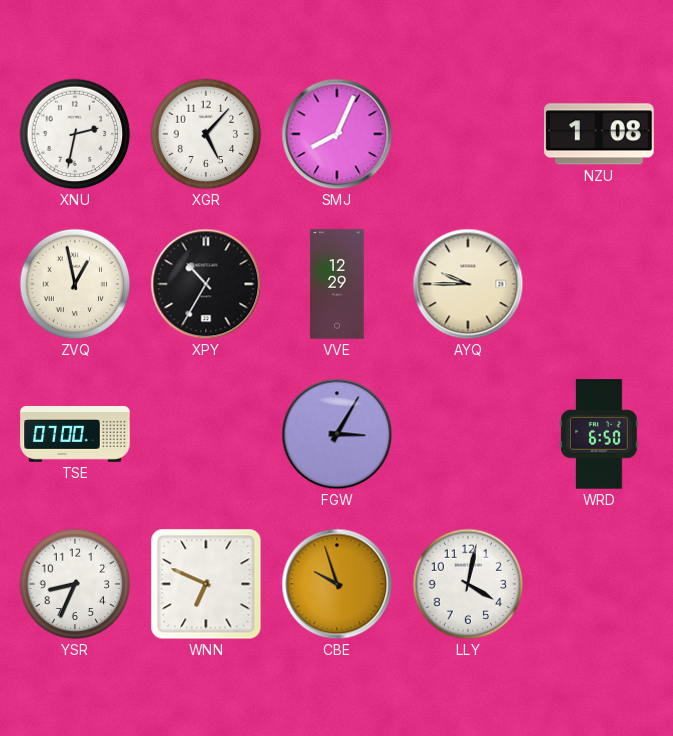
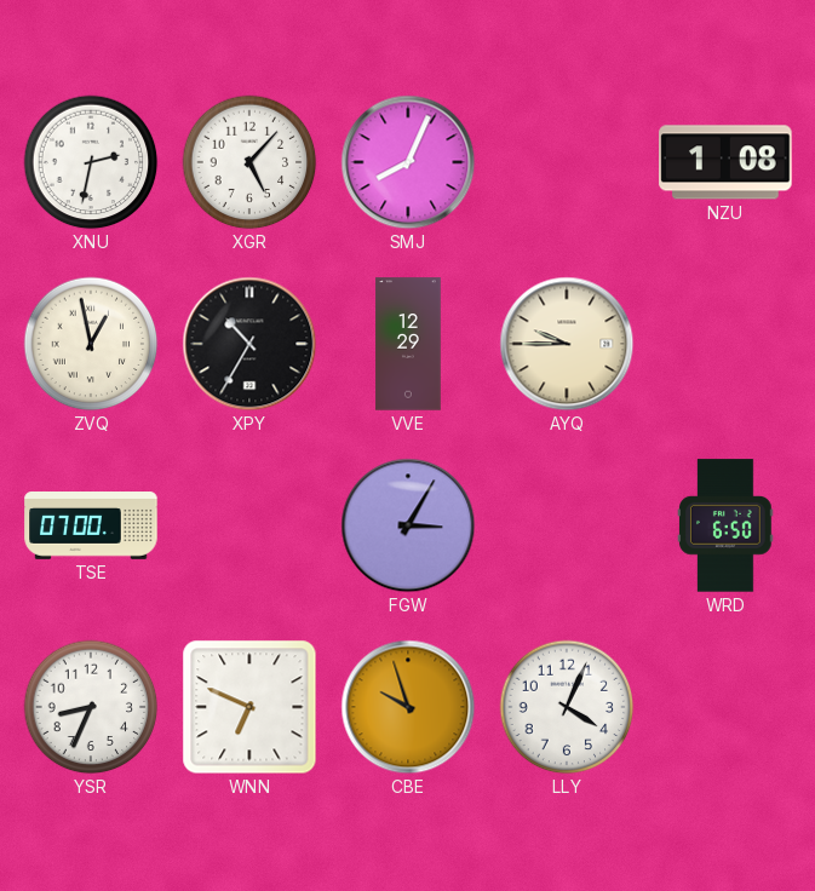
LLY: 4:02 -> 4:04
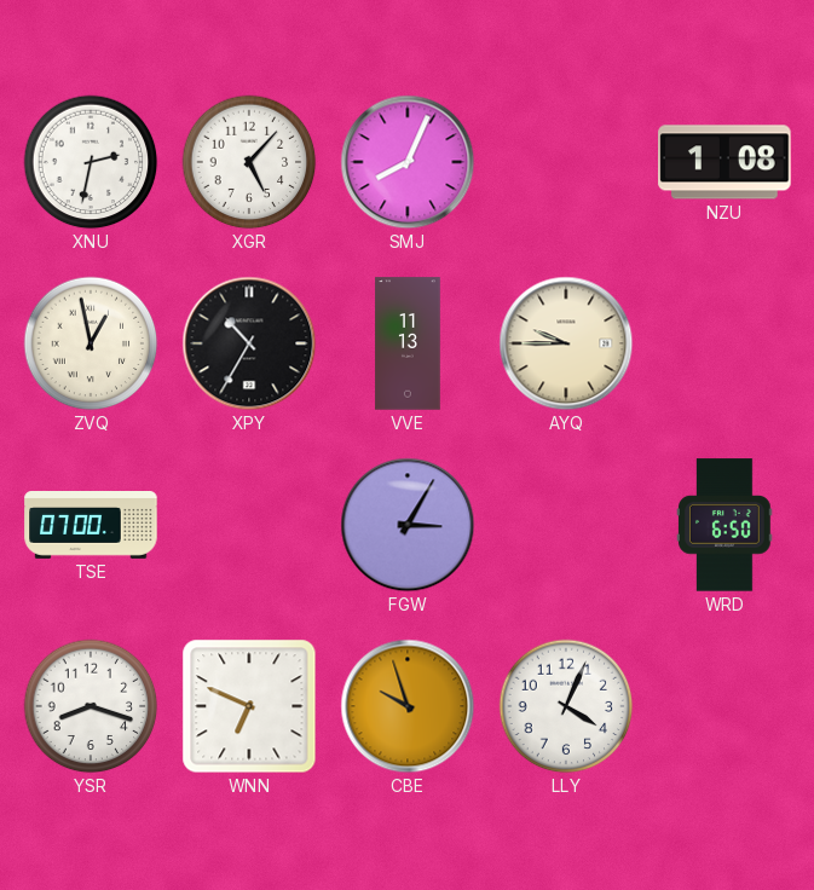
VVE: 12:29 -> 11:13
YSR: 8:34 -> 8:18
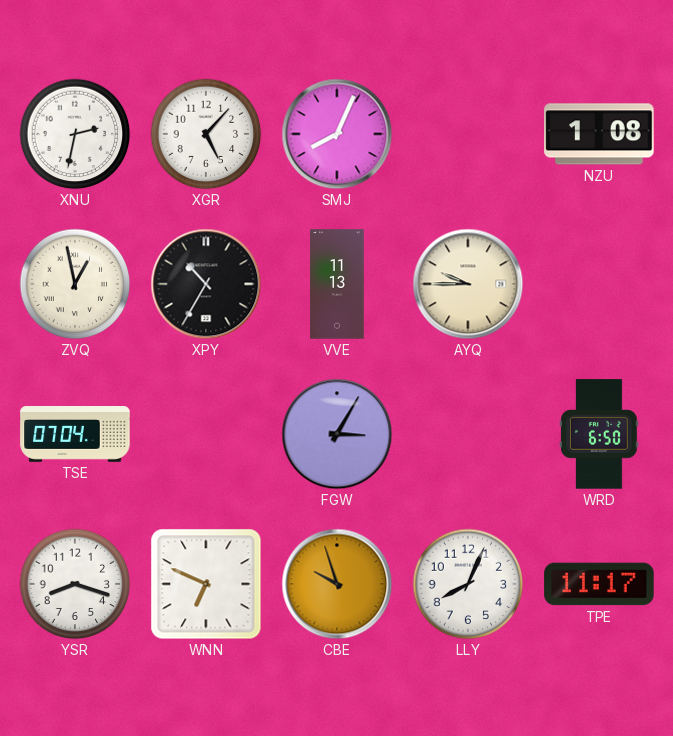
TSE: 07:00 -> 07:04
LLY: 4:04 -> 8:04
TPE: none -> 11:17
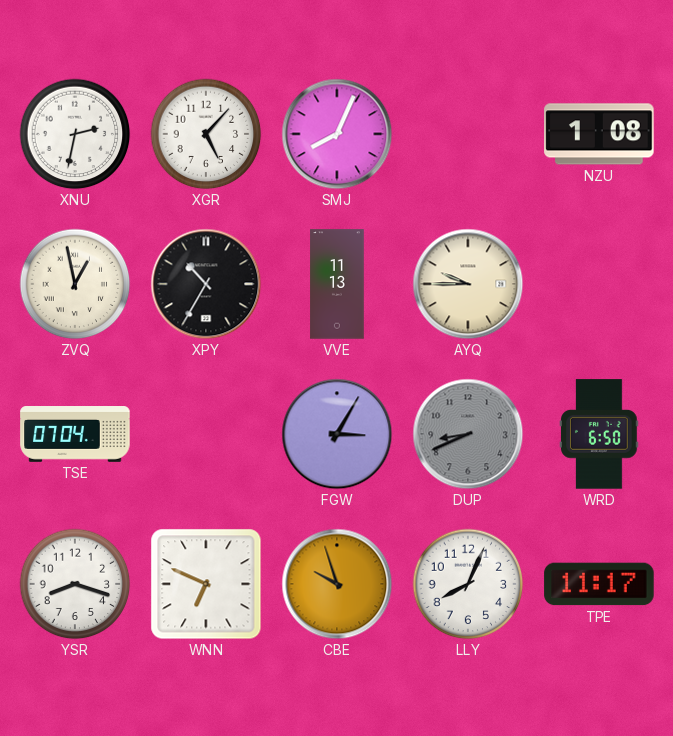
DUP: none -> 8:41
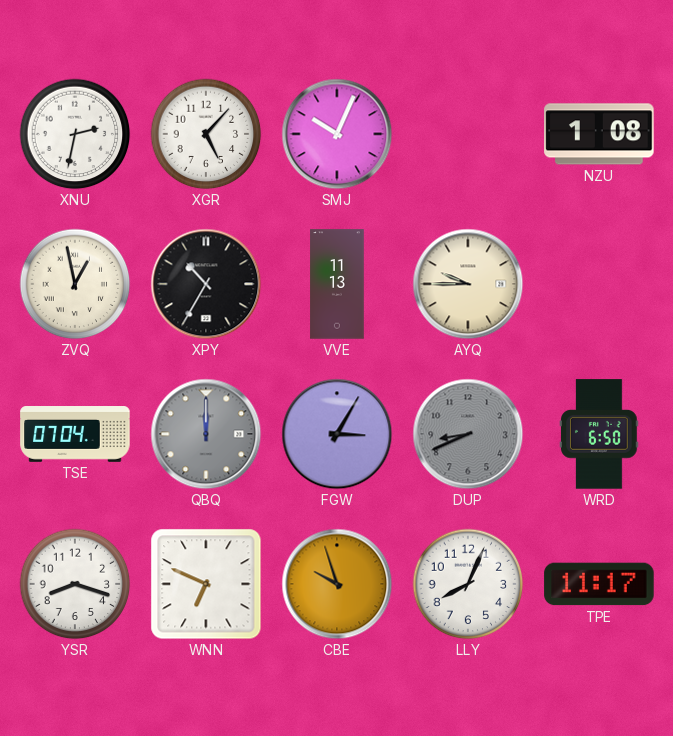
SMJ: 8:04 -> 10:04
QBQ: none -> 12:00
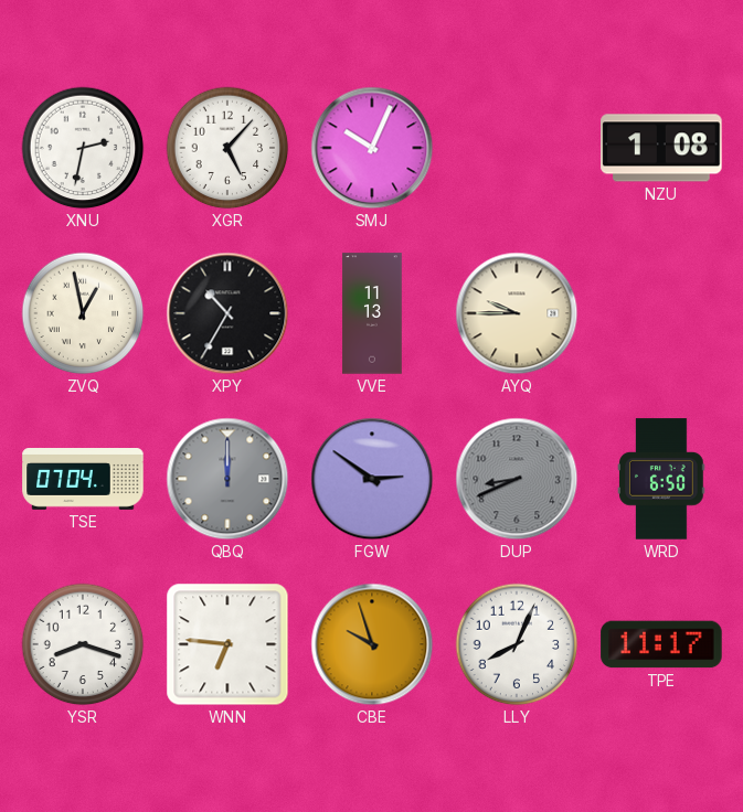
FGW: 3:05 -> 2:51
WNN: 6:49 -> 6:46
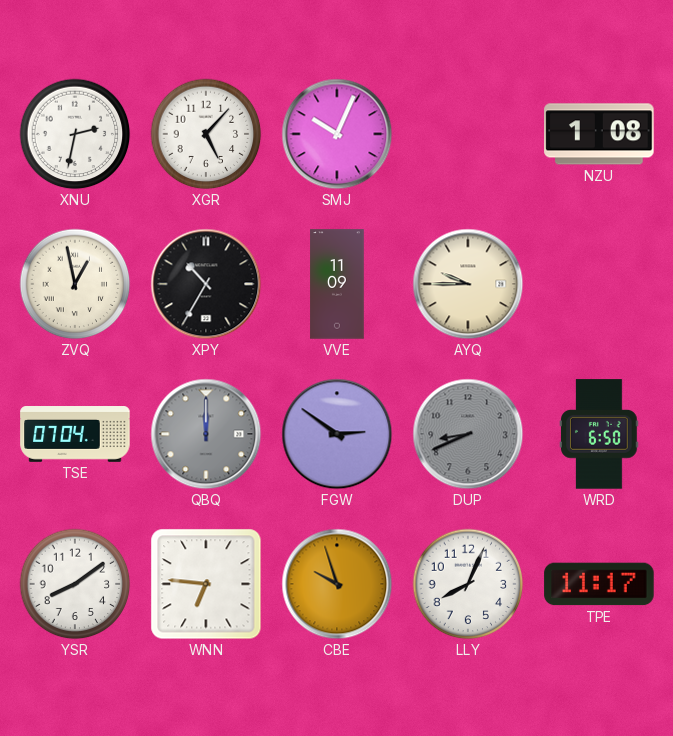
VVE: 11:13 -> 11:09
YSR: 8:18 -> 8:09
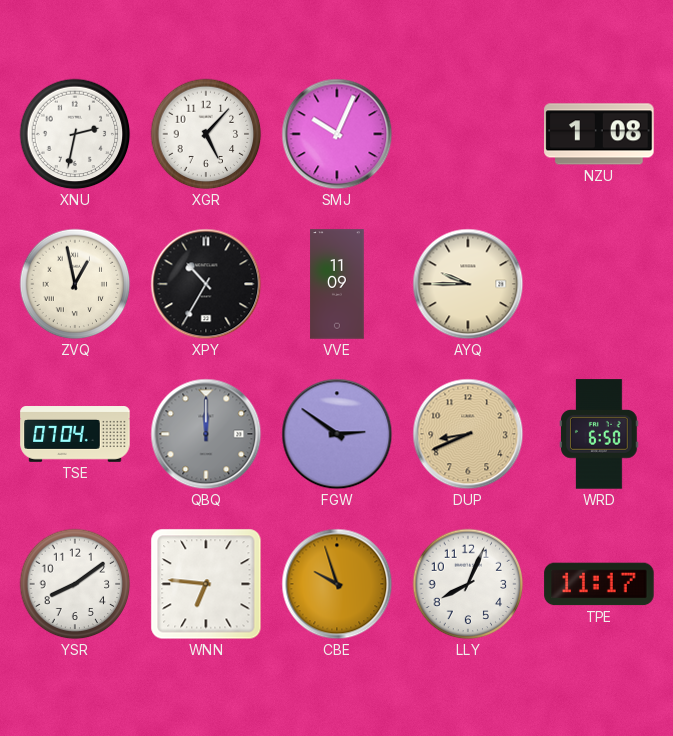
DUP dial: grey -> champagne
